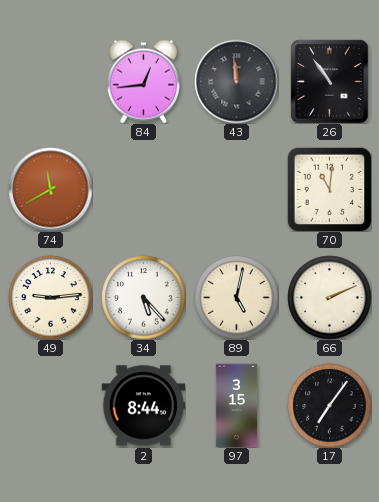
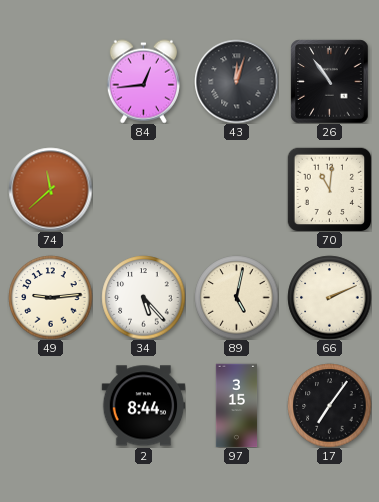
43: 11:59 -> 12:03
74: 11:40 -> 11:38
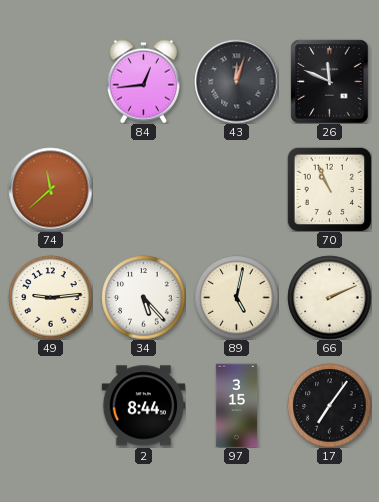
26: 10:54 -> 11:49
70: 11:01 -> 10:56
